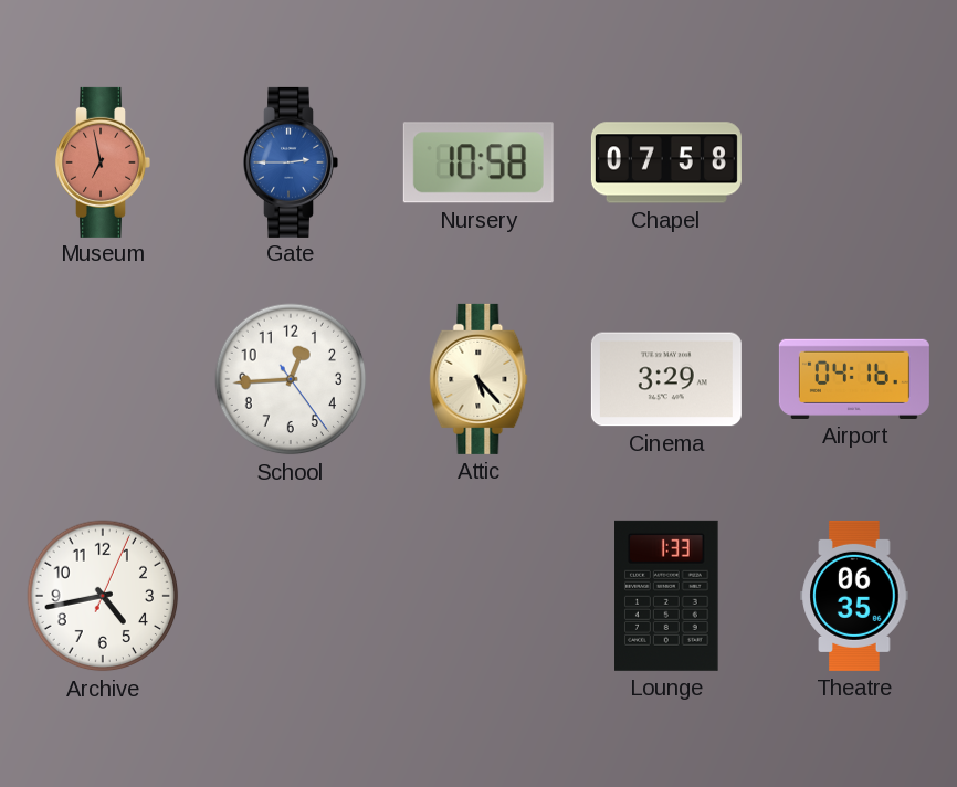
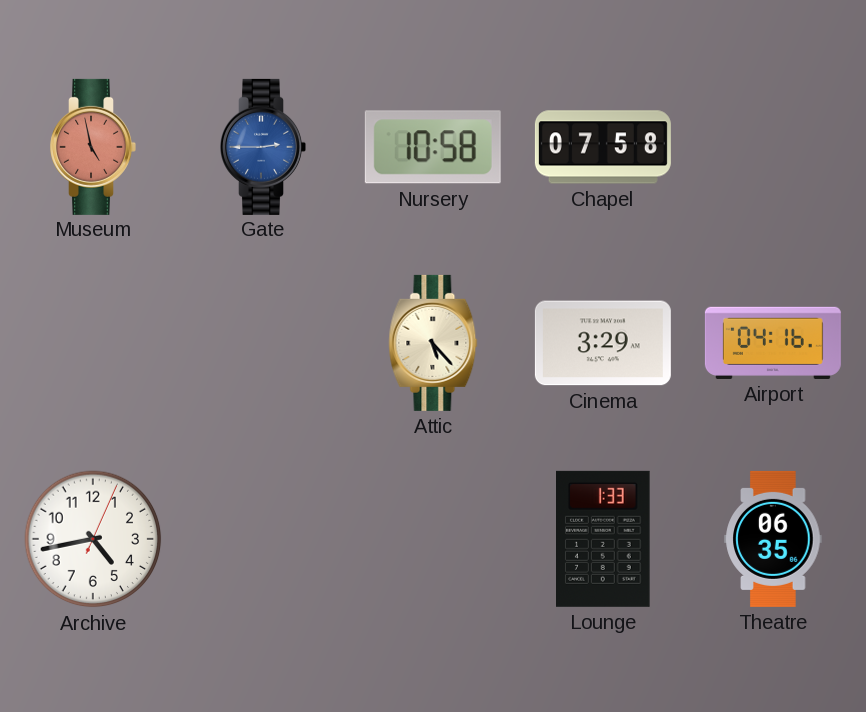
Museum: 6:58 -> 4:58
School: 12:44 -> none
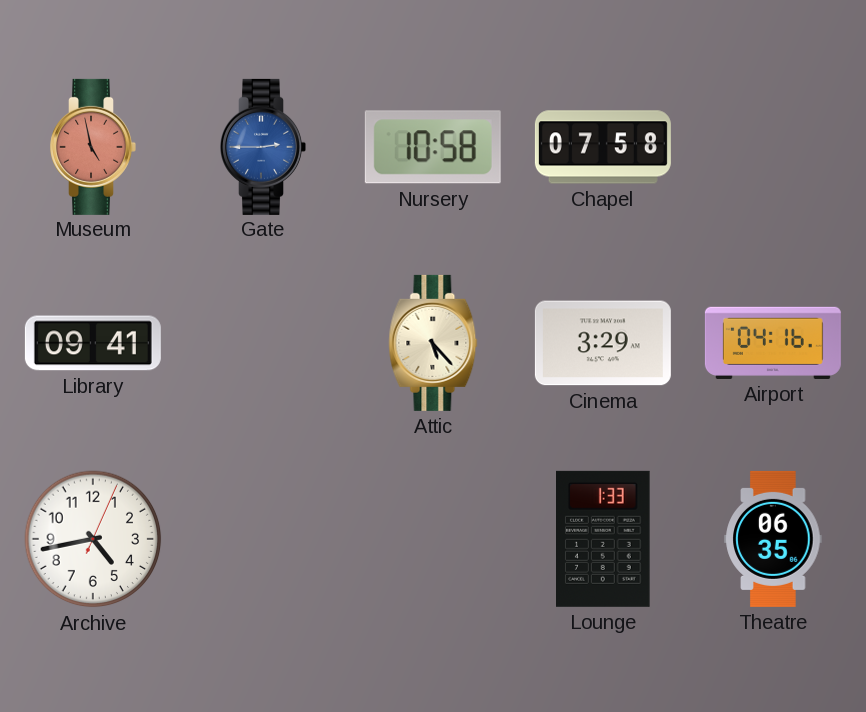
Library: none -> 09:41
